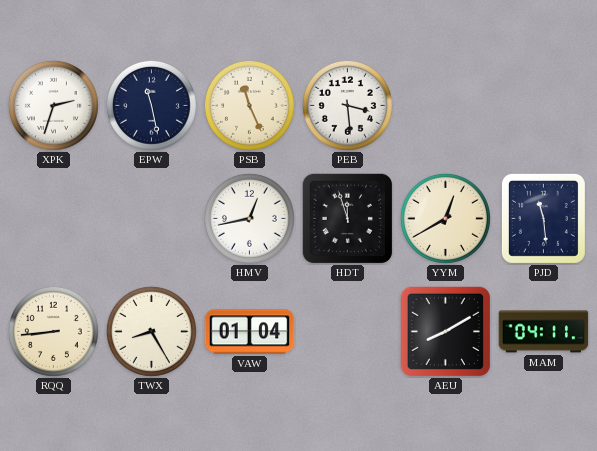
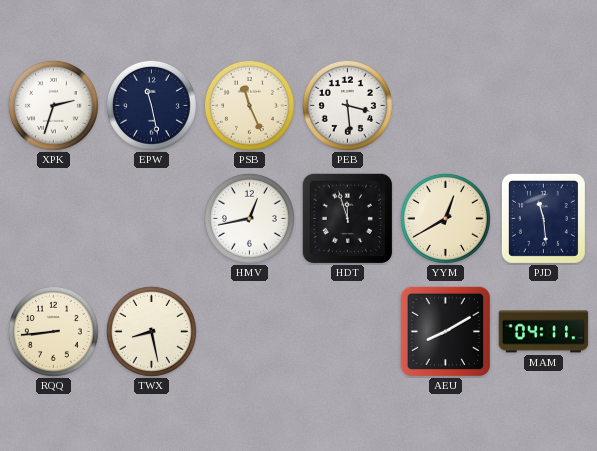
TWX: 8:25 -> 8:28
VAW: 01:04 -> none
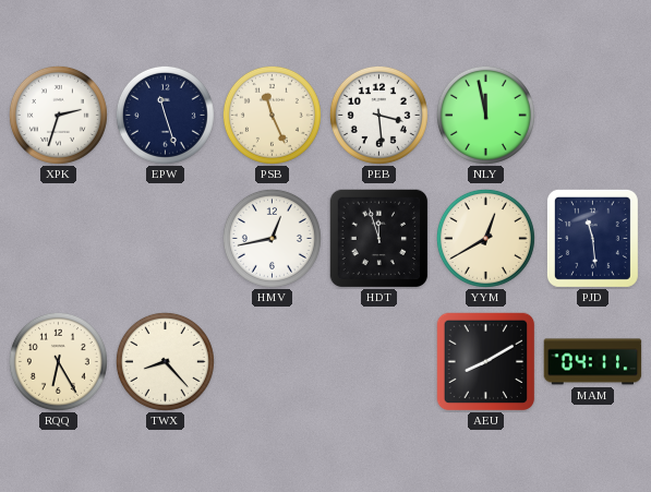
EPW: 11:28 -> 11:27
NLY: none -> 11:58
RQQ: 8:44 -> 6:25
TWX: 8:28 -> 8:23
